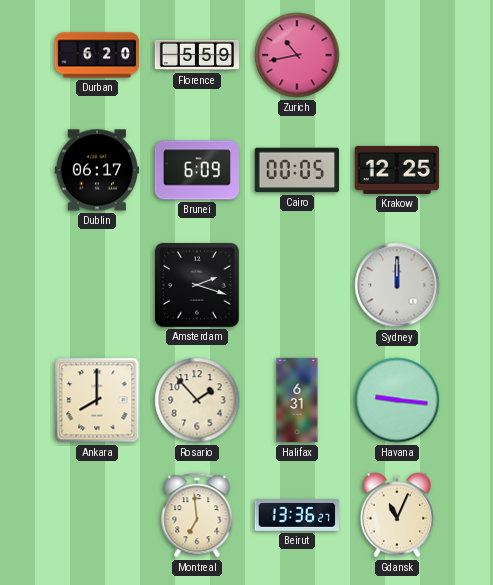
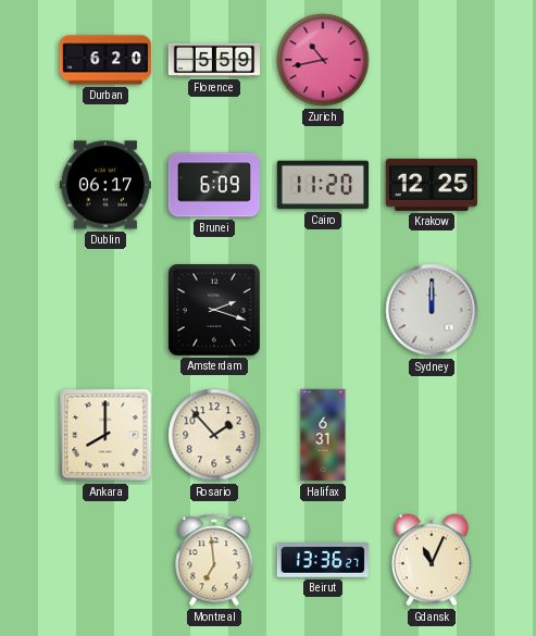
Cairo: 00:05 -> 11:20
Havana: 9:16 -> none
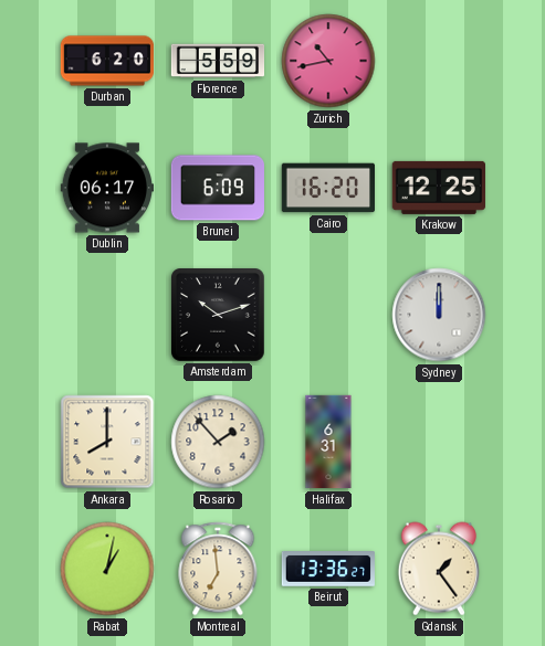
Cairo: 11:20 -> 16:20
Amsterdam: 2:18 -> 10:12
Rabat: none -> 1:02
Gdansk: 11:04 -> 1:24
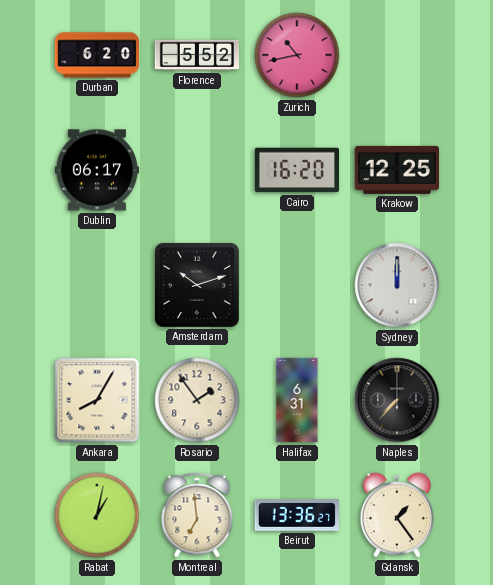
Florence: 5:59 -> 5:52
Brunei: 6:09 -> none
Ankara: 8:00 -> 8:05
Rosario: 1:53 -> 1:54
Naples: none -> 7:37
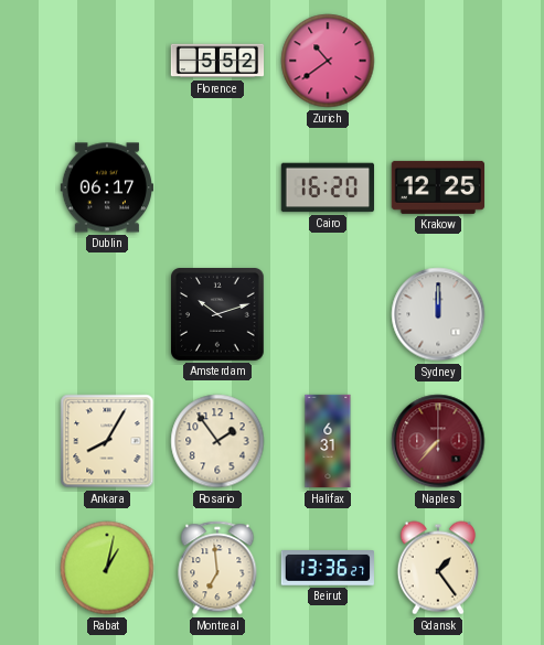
Durban: 6:20 -> none
Zurich: 10:43 -> 10:39
Naples dial: black -> burgundy
